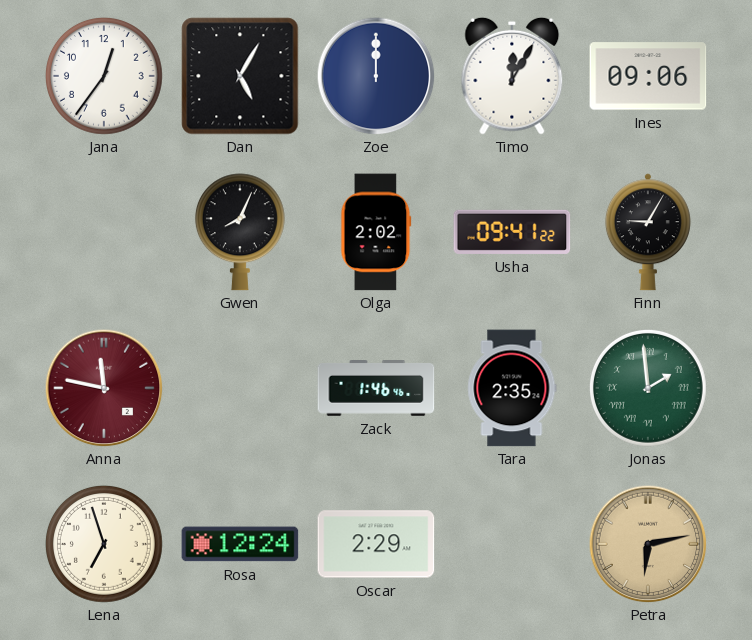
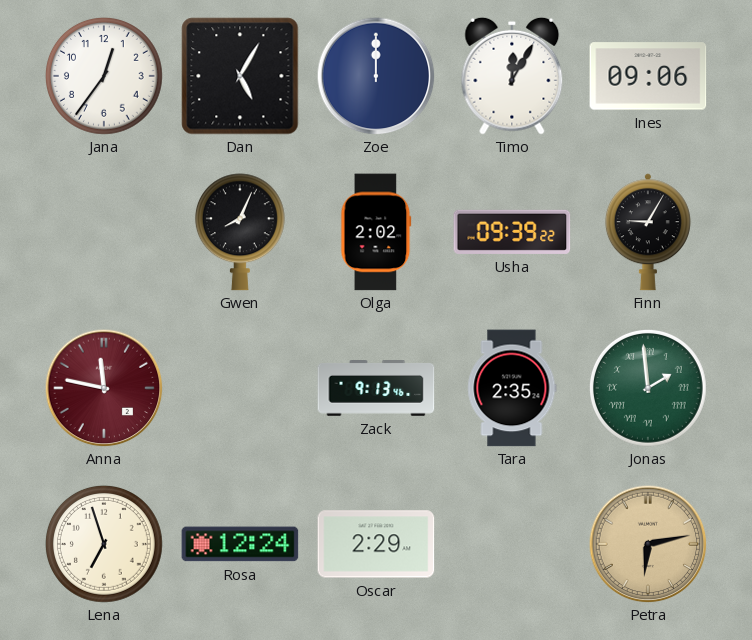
Usha: 09:41 -> 09:39
Zack: 1:46 -> 9:13
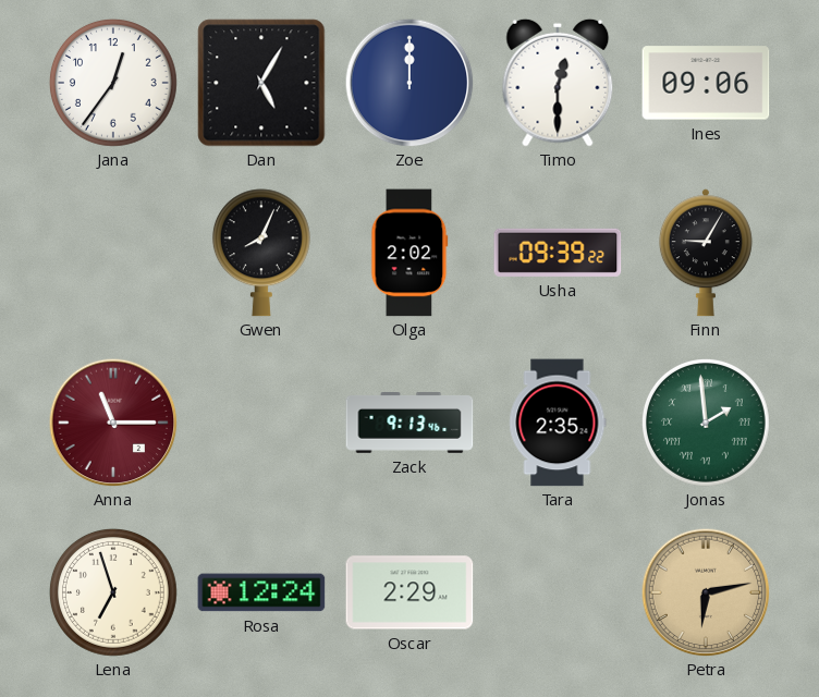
Timo: 12:05 -> 12:30
Anna: 11:47 -> 11:15
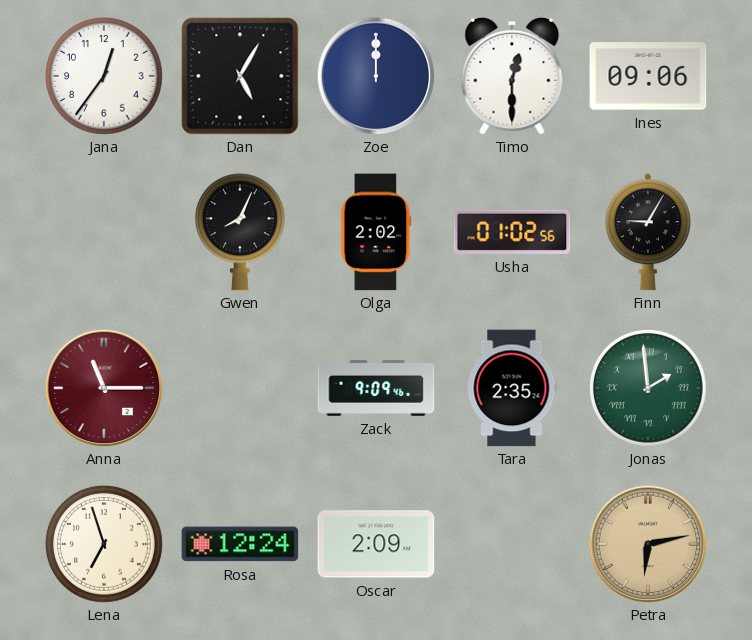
Usha: 09:39 -> 01:02
Zack: 9:13 -> 9:09
Oscar: 2:29 -> 2:09
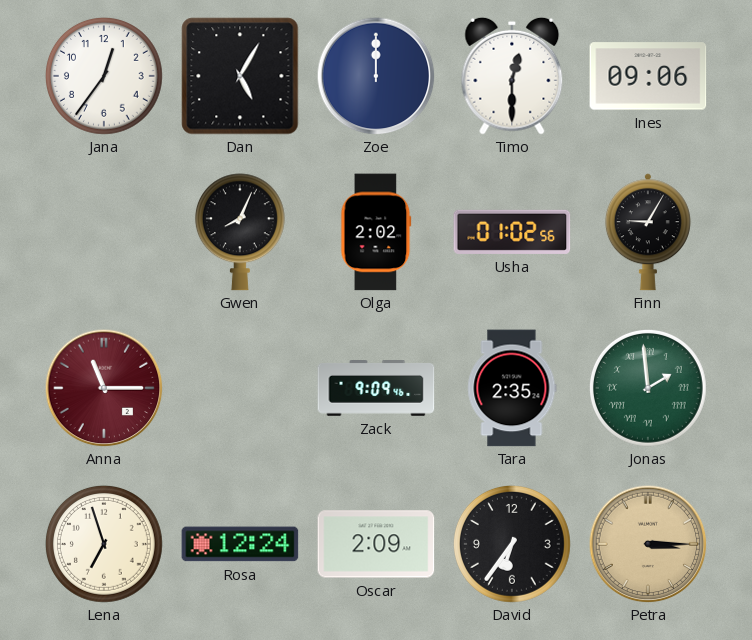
David: none -> 6:36
Petra: 6:13 -> 3:15
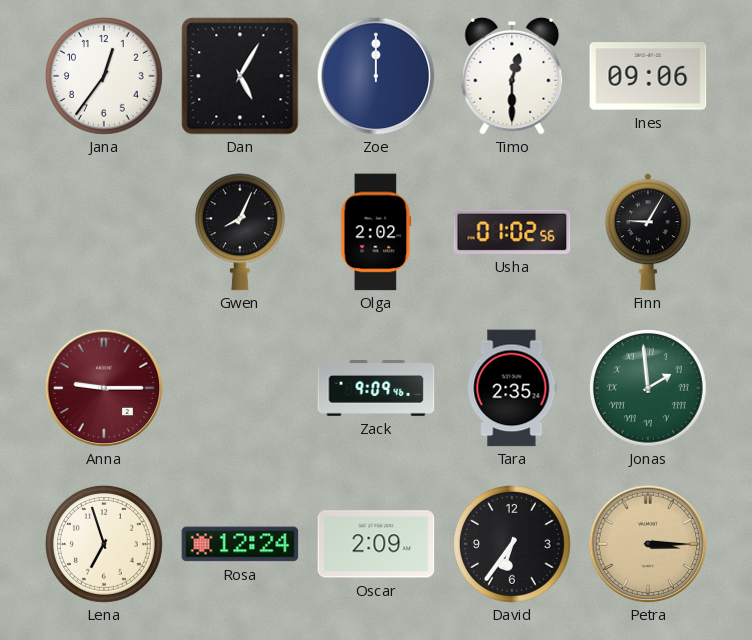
Anna: 11:15 -> 9:15
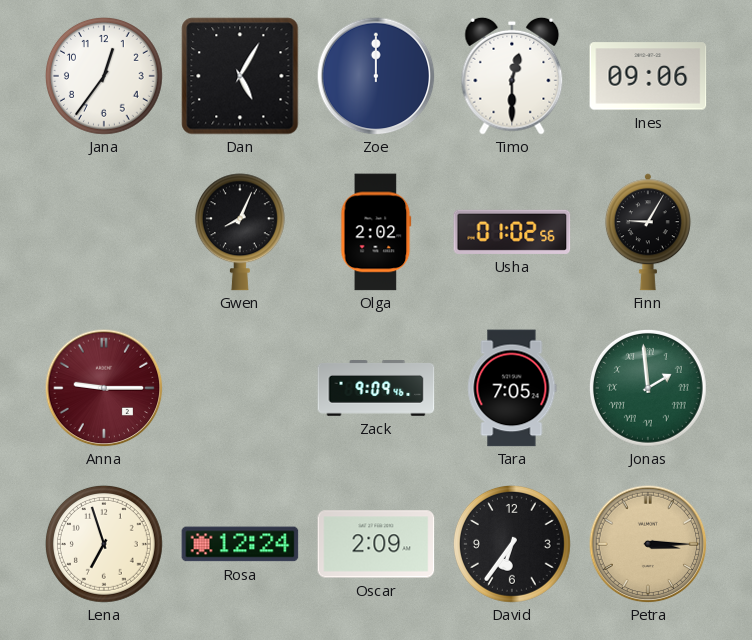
Tara: 2:35 -> 7:05
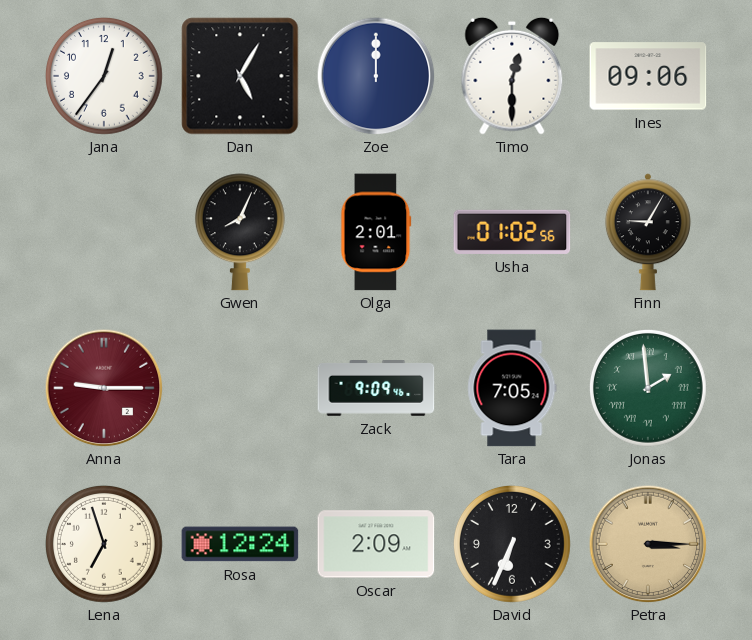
Olga: 2:02 -> 2:01
David: 6:36 -> 6:34
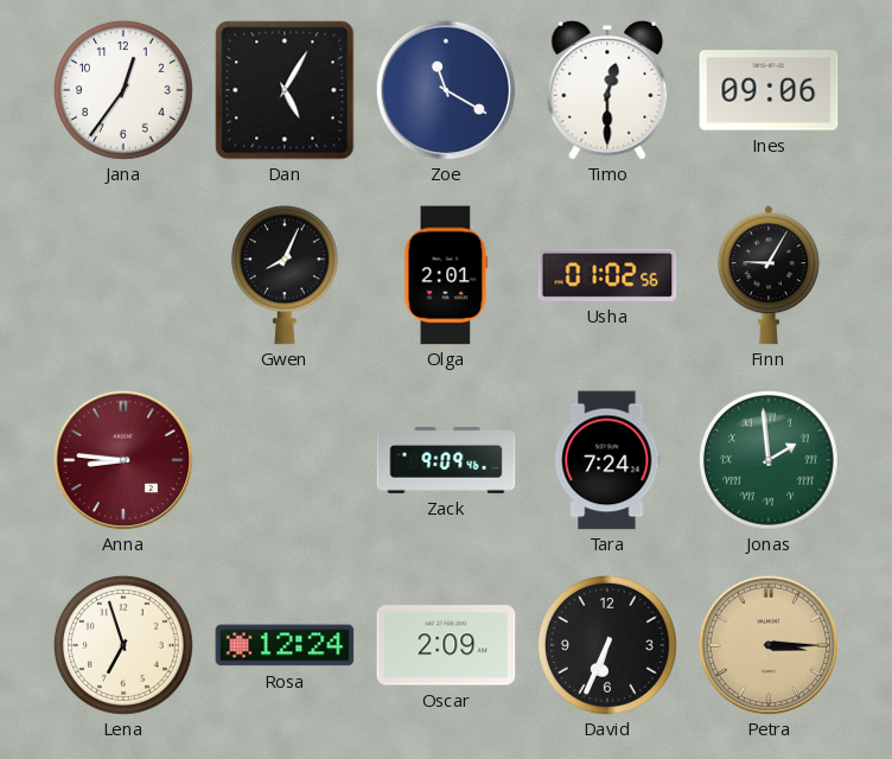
Zoe: 12:00 -> 11:20
Anna: 9:15 -> 8:46
Tara: 7:05 -> 7:24
